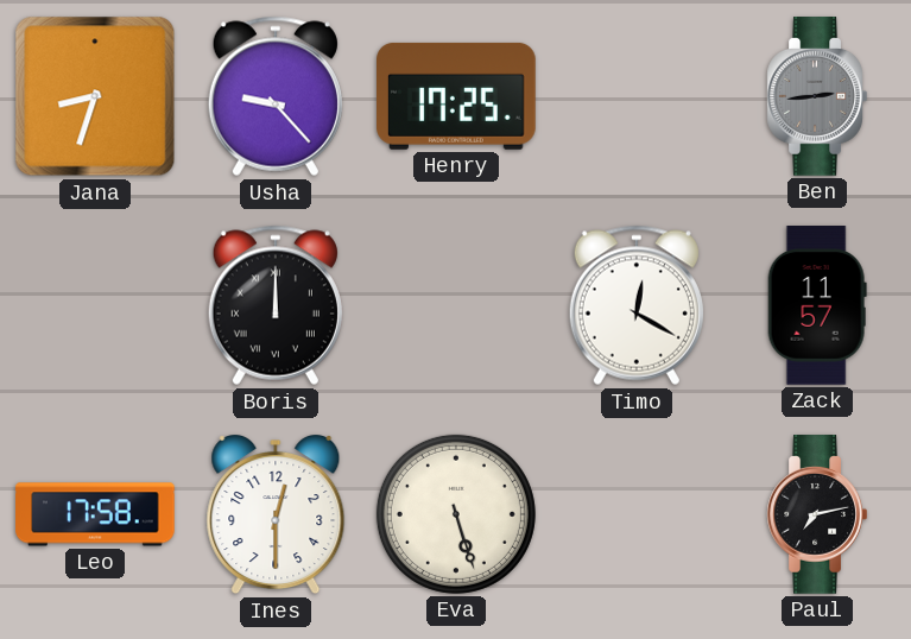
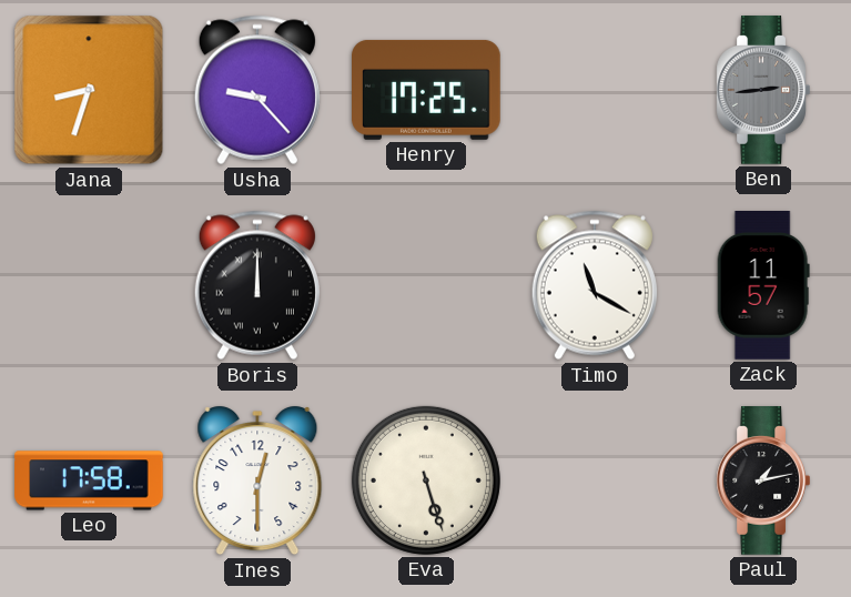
Timo: 12:20 -> 11:20
Paul: 7:13 -> 1:13
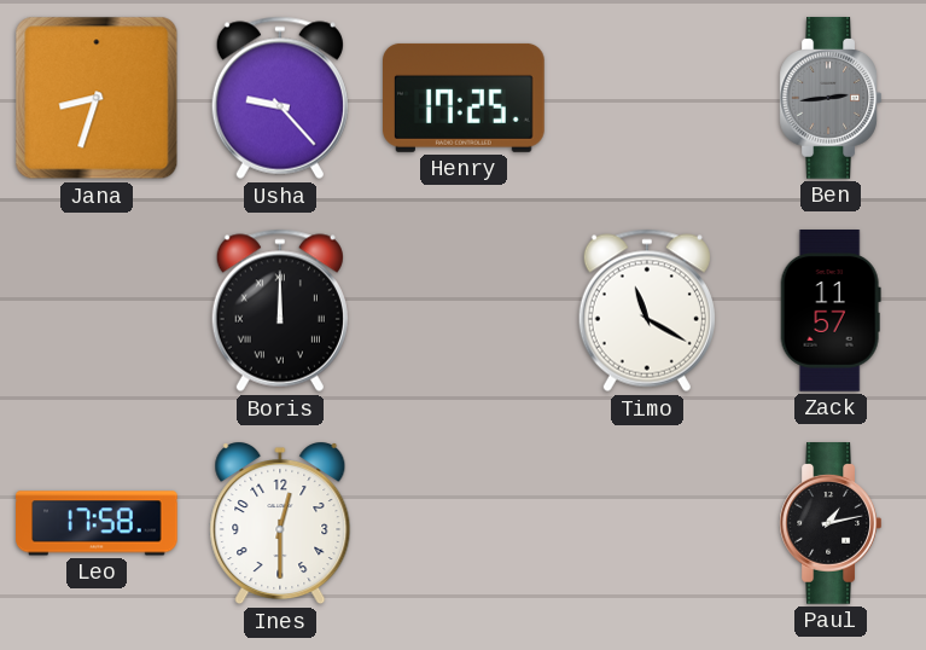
Eva: 5:27 -> none
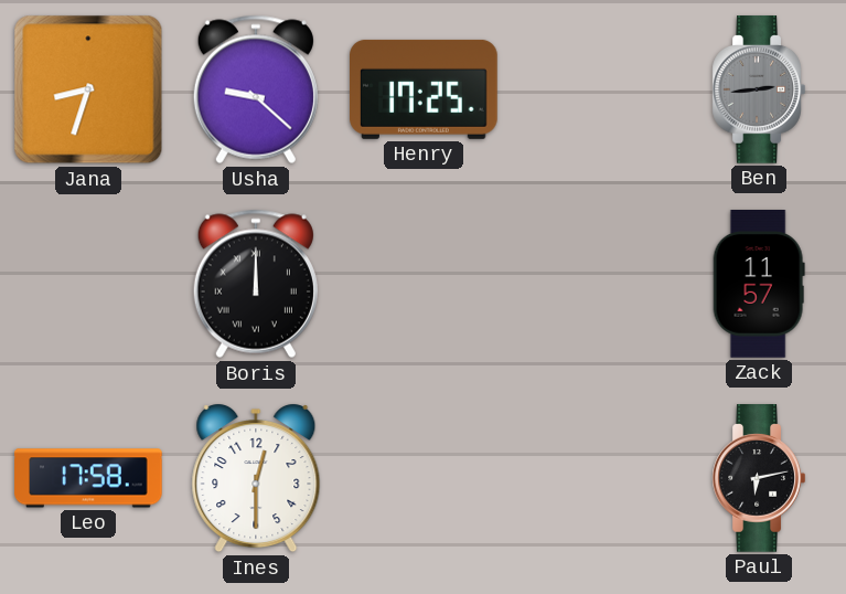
Usha: 9:23 -> 9:22
Timo: 11:20 -> none
Paul: 1:13 -> 6:13
